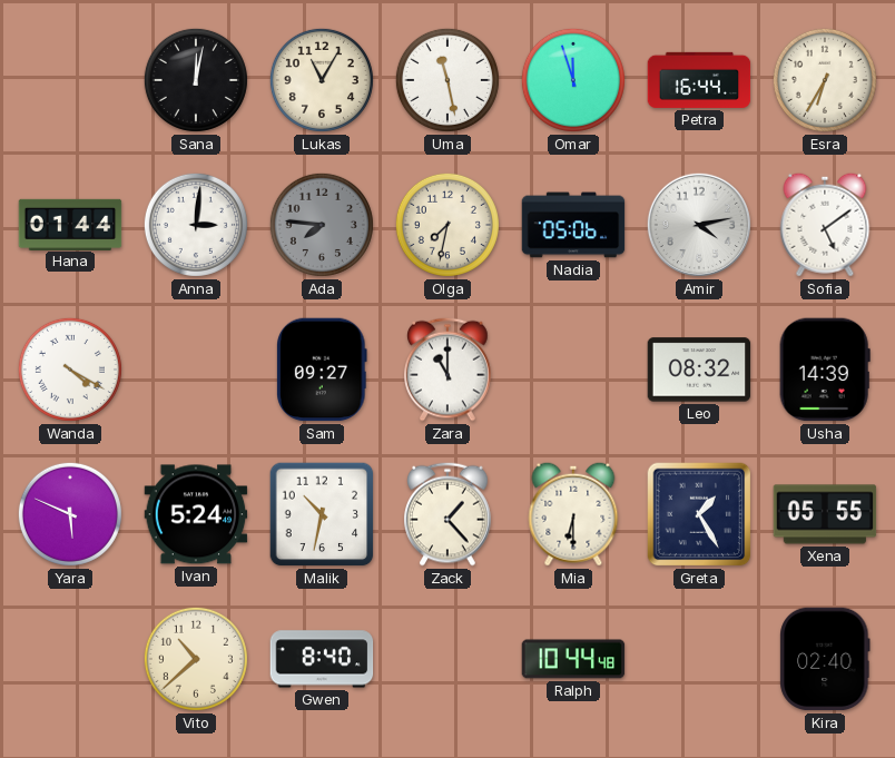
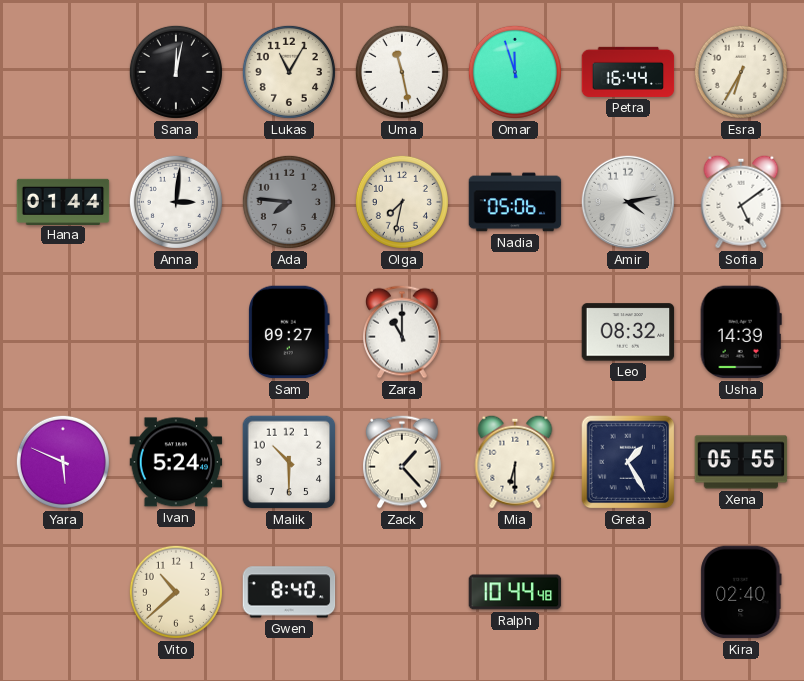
Wanda: 4:20 -> none
Malik: 10:32 -> 10:30
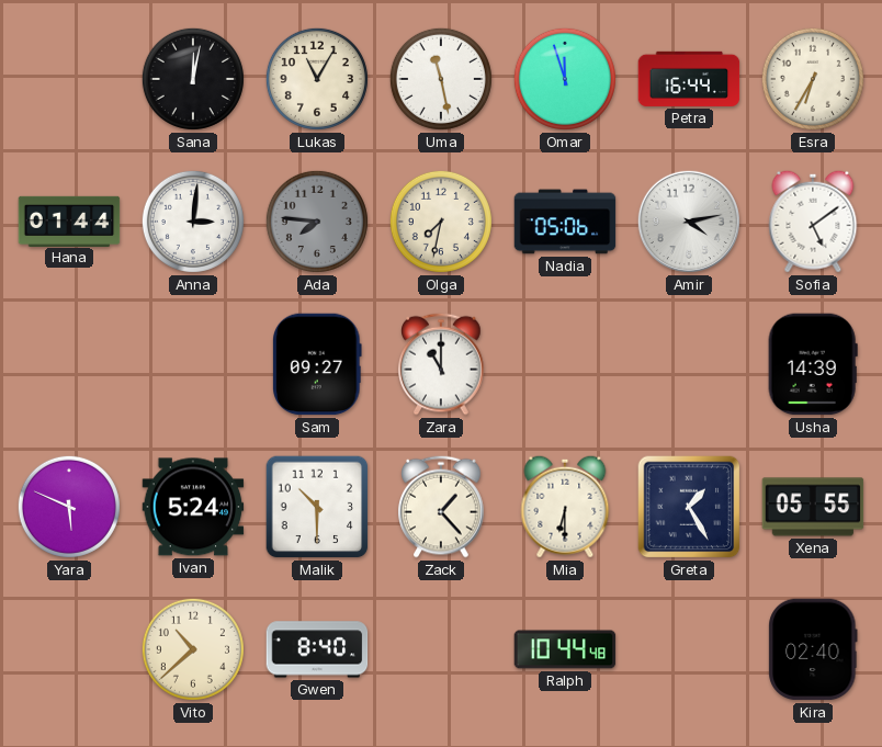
Leo: 08:32 -> none
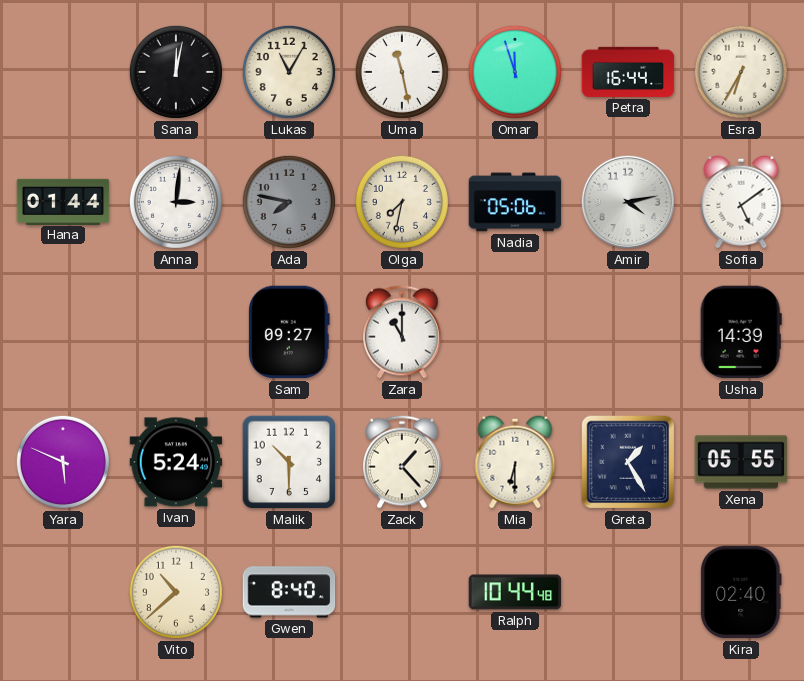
Ada: 7:46 -> 7:47
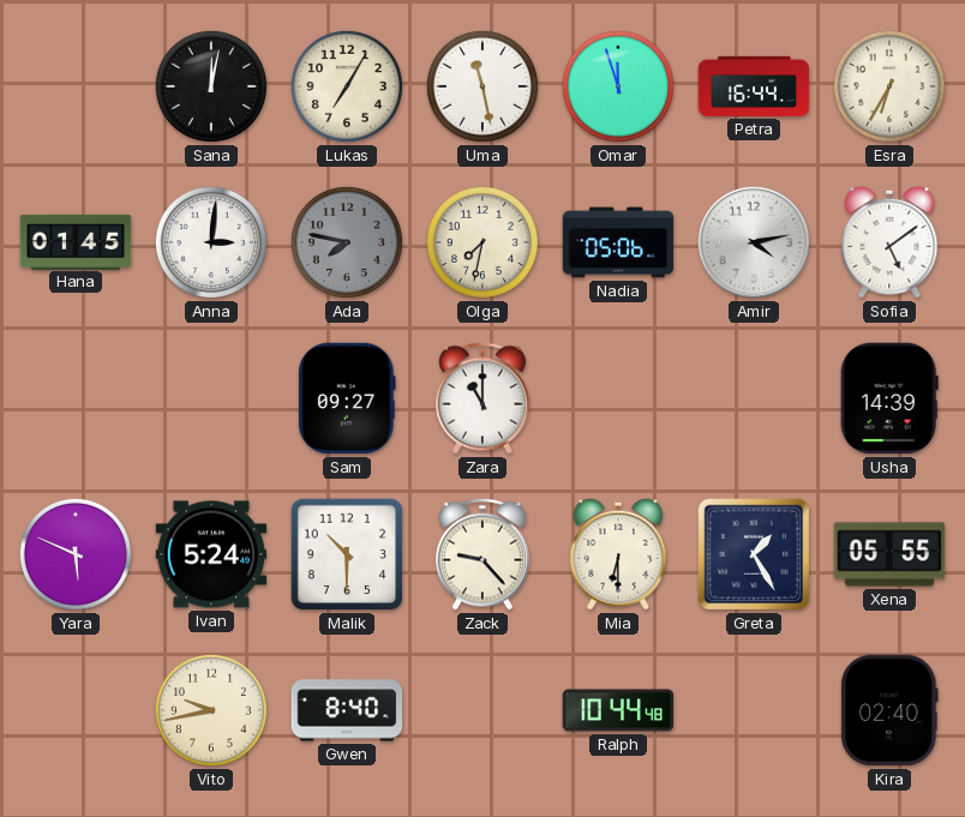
Lukas: 11:05 -> 7:05
Hana: 01:44 -> 01:45
Zack: 1:23 -> 9:23
Vito: 10:38 -> 9:43
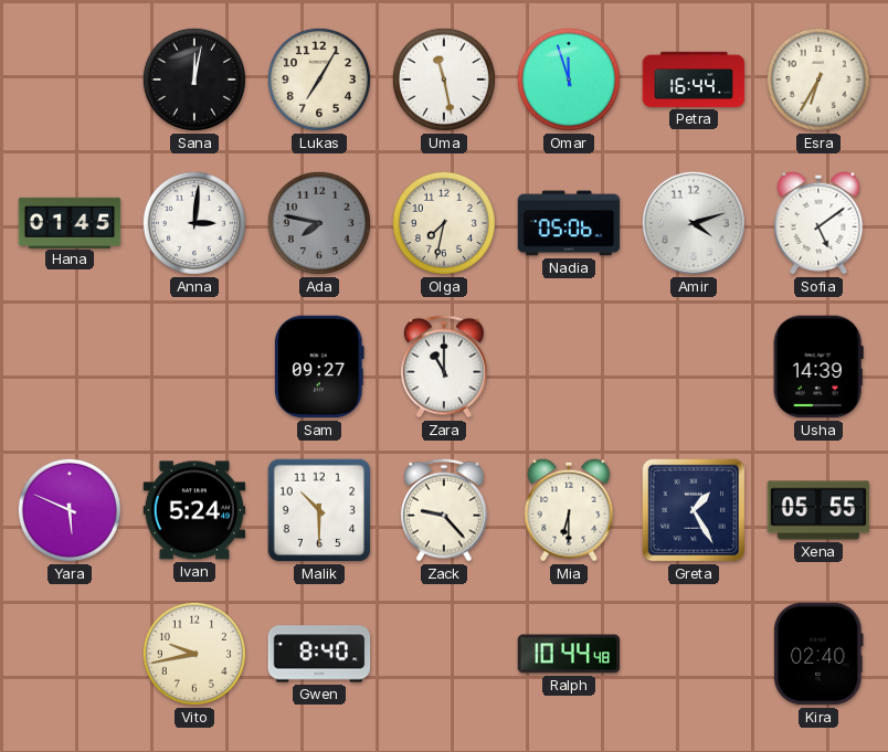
Amir: 4:13 -> 4:12
